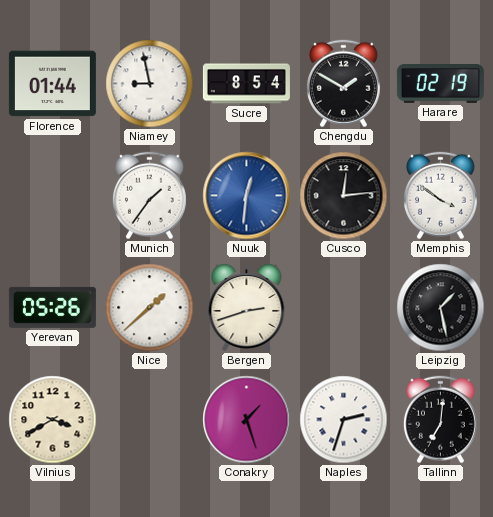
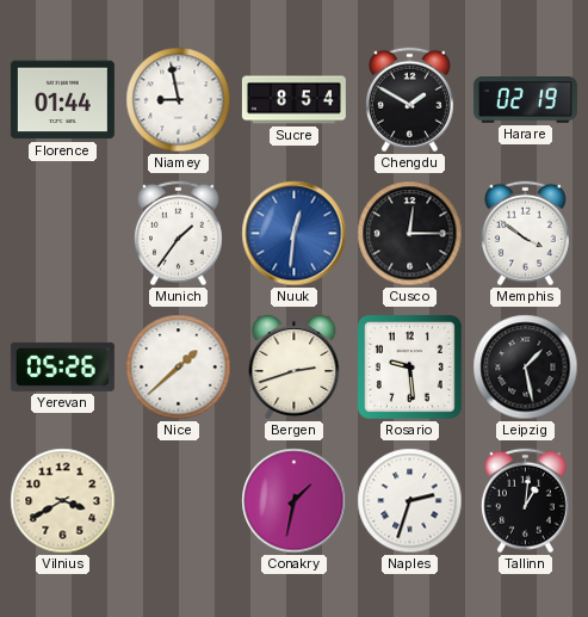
Cusco: 12:14 -> 12:15
Rosario: none -> 9:29
Conakry: 1:27 -> 1:32
Tallinn: 7:01 -> 1:01
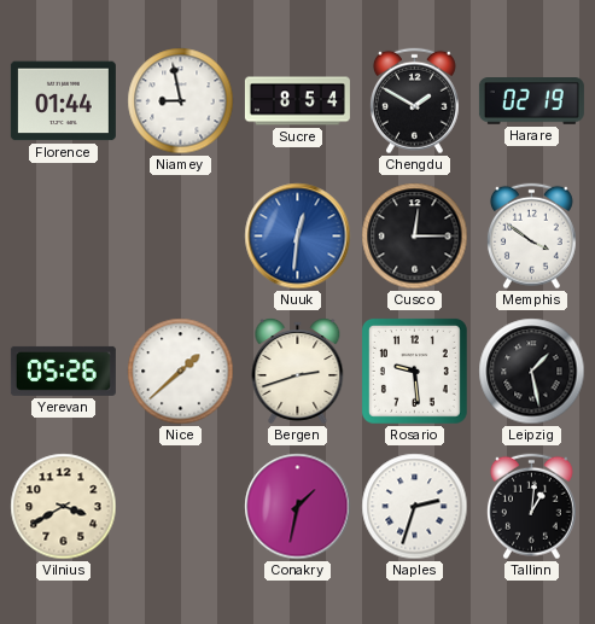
Munich: 1:36 -> none
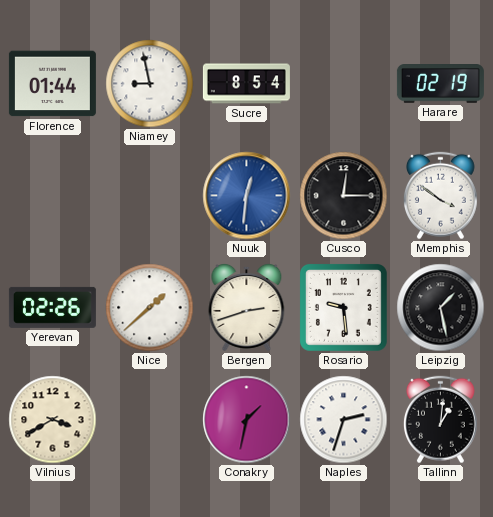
Chengdu: 1:50 -> none
Yerevan: 05:26 -> 02:26
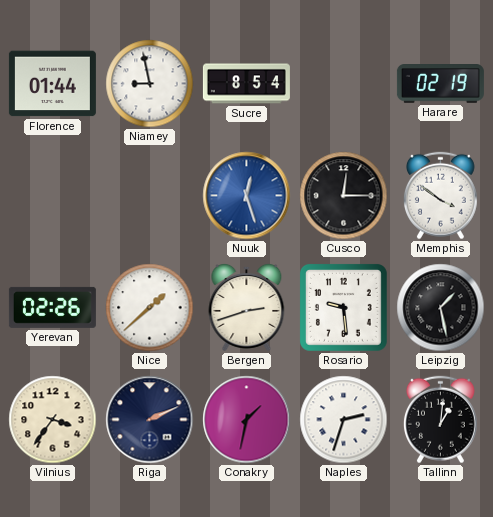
Nuuk: 12:31 -> 12:27
Vilnius: 3:40 -> 3:36
Riga: none -> 2:11
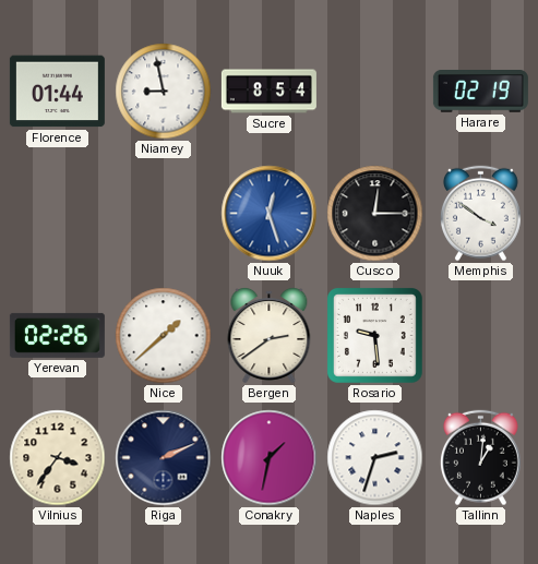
Bergen: 2:42 -> 2:39
Leipzig: 1:28 -> none
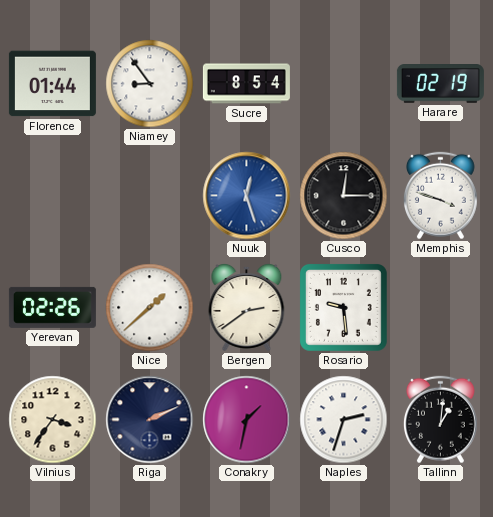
Niamey: 8:58 -> 8:54
Memphis: 3:51 -> 3:48
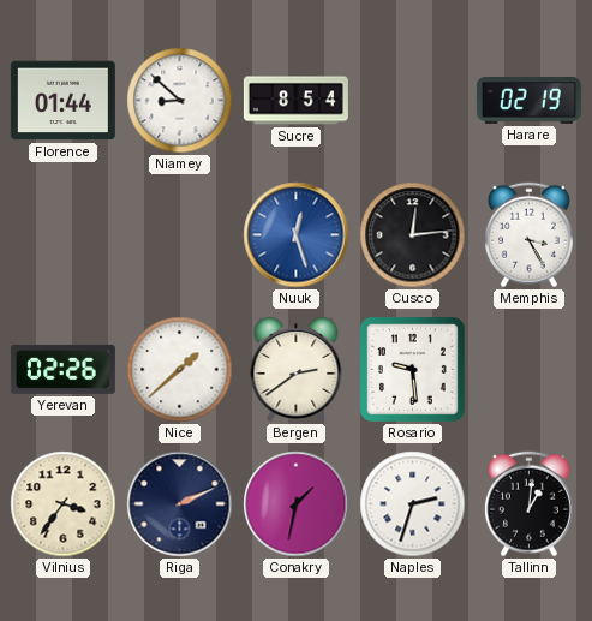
Niamey: 8:54 -> 8:52
Cusco: 12:15 -> 12:14
Memphis: 3:48 -> 3:25
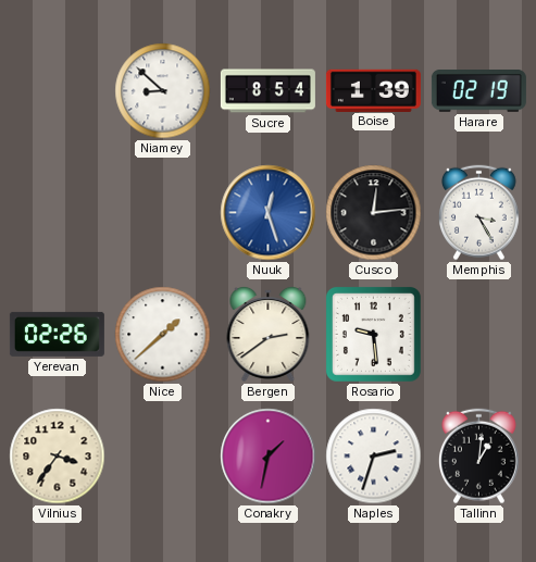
Florence: 01:44 -> none
Boise: none -> 1:39
Riga: 2:11 -> none
